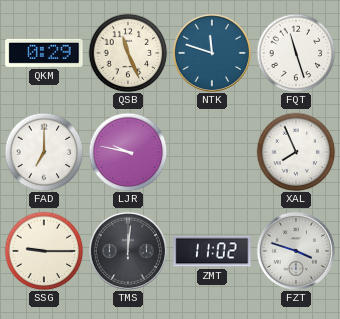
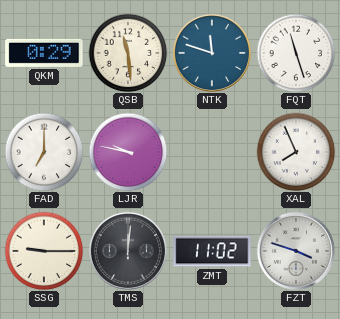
QSB: 11:26 -> 11:29
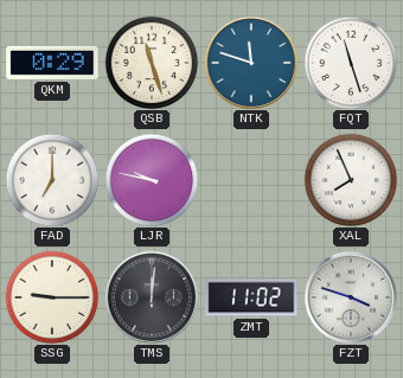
QSB: 11:29 -> 11:27
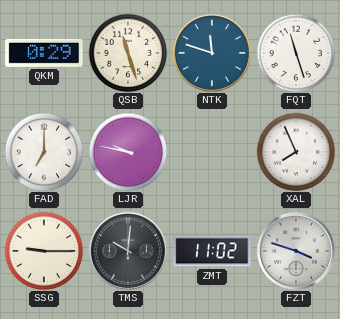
TMS: 12:01 -> 10:01
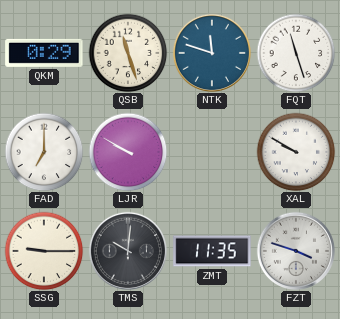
LJR: 9:47 -> 9:50
XAL: 7:56 -> 9:50
ZMT: 11:02 -> 11:35
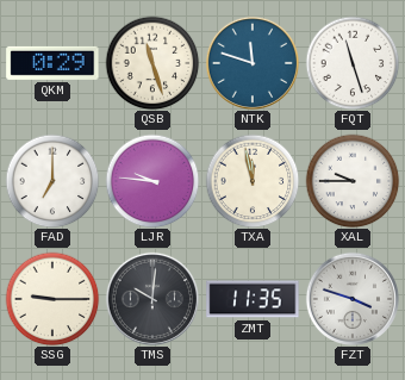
LJR: 9:50 -> 9:46
TXA: none -> 11:58
XAL: 9:50 -> 9:45
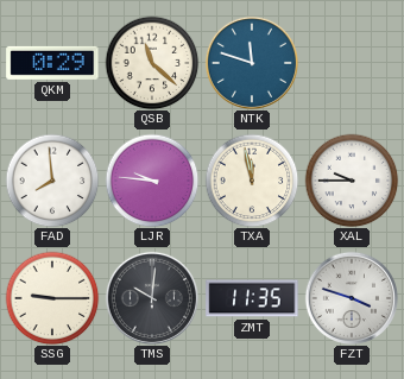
QSB: 11:27 -> 11:22
FQT: 11:27 -> none
FAD: 7:00 -> 7:59
